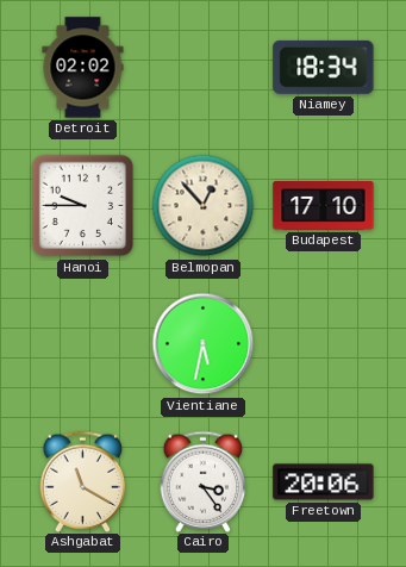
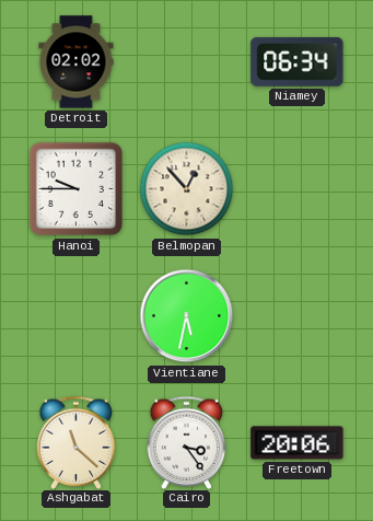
Niamey: 18:34 -> 06:34
Budapest: 17:10 -> none
Ashgabat: 11:20 -> 11:22
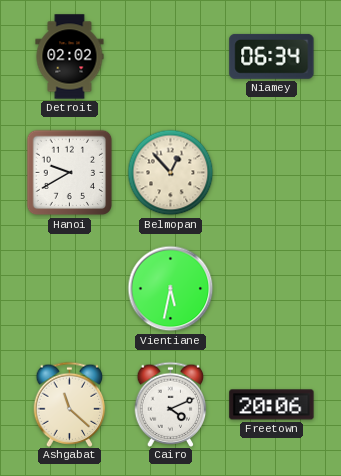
Hanoi: 9:45 -> 9:40
Cairo: 3:24 -> 4:11
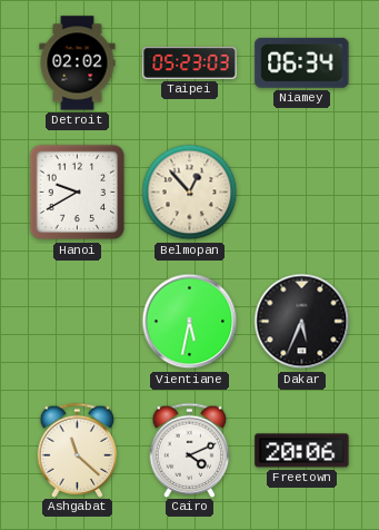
Taipei: none -> 05:23
Dakar: none -> 5:34
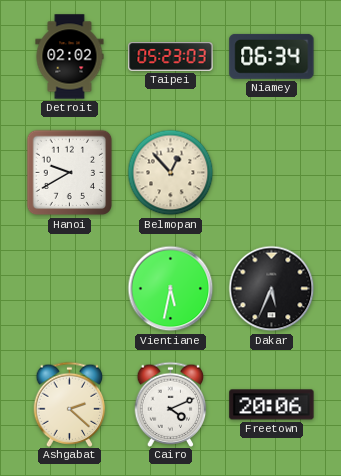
Ashgabat: 11:22 -> 2:22
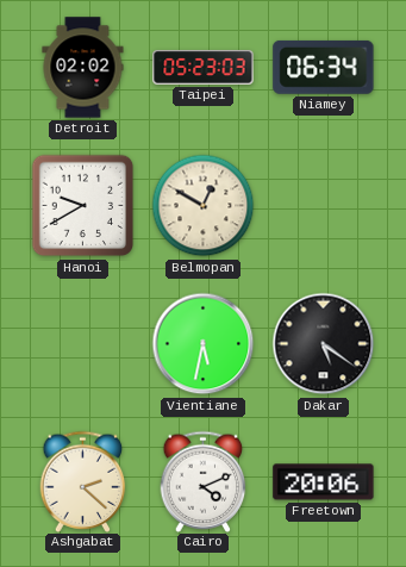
Belmopan: 12:53 -> 12:50
Dakar: 5:34 -> 5:21
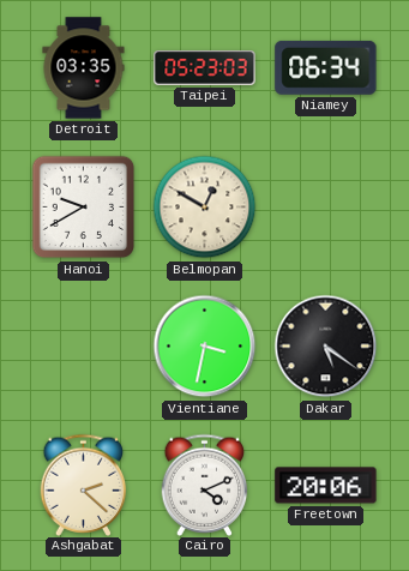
Detroit: 02:02 -> 03:35
Vientiane: 5:32 -> 3:32
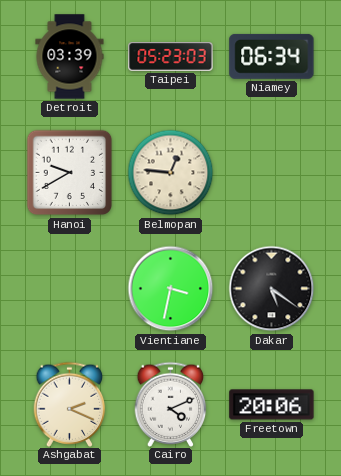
Detroit: 03:35 -> 03:39
Belmopan: 12:50 -> 12:46
Ashgabat: 2:22 -> 2:19
